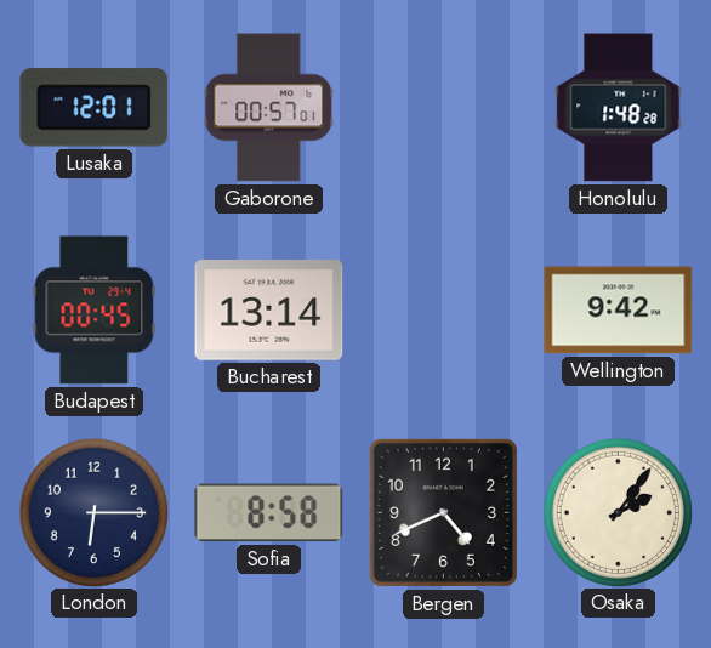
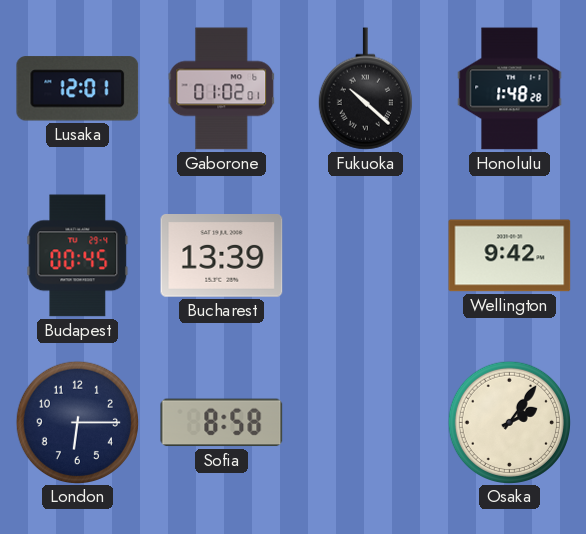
Gaborone: 00:57 -> 01:02
Fukuoka: none -> 10:22
Bucharest: 13:14 -> 13:39
Bergen: 4:41 -> none
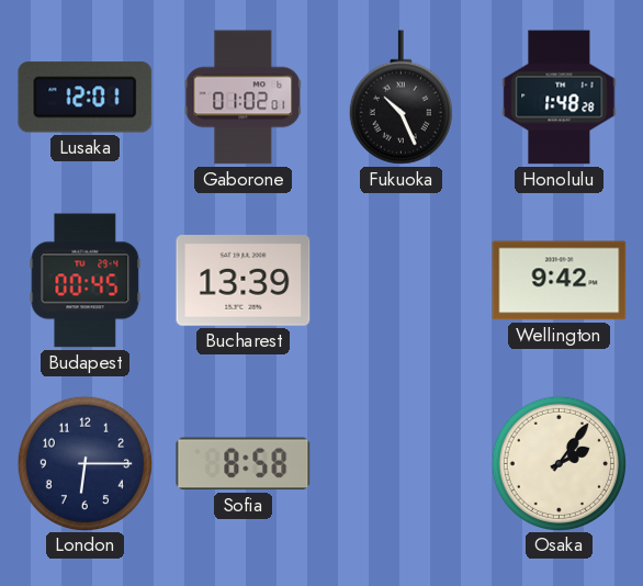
Fukuoka: 10:22 -> 10:26
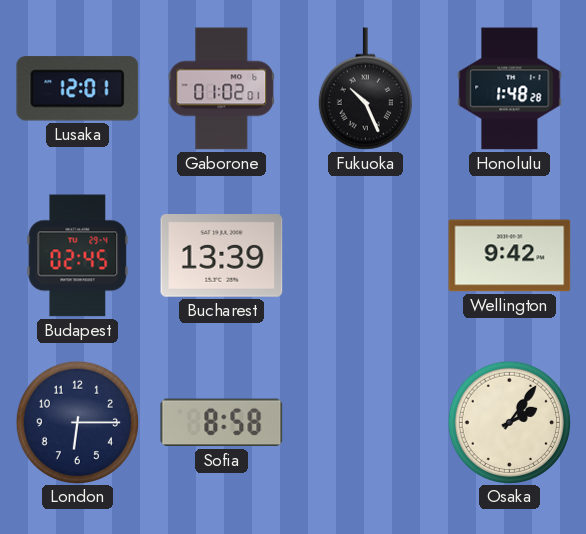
Budapest: 00:45 -> 02:45
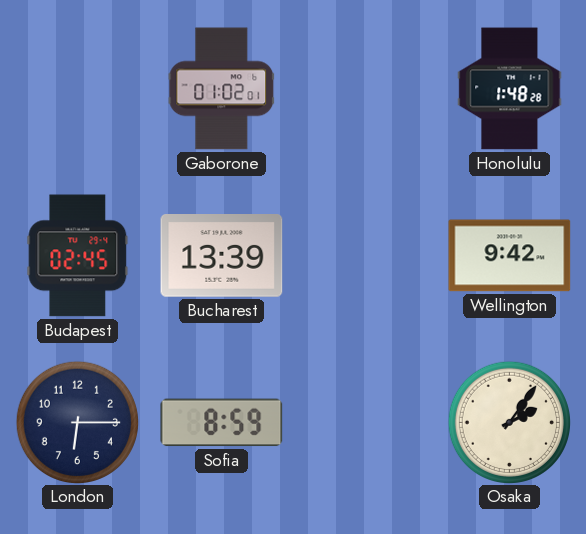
Lusaka: 12:01 -> none
Fukuoka: 10:26 -> none
Sofia: 8:58 -> 8:59
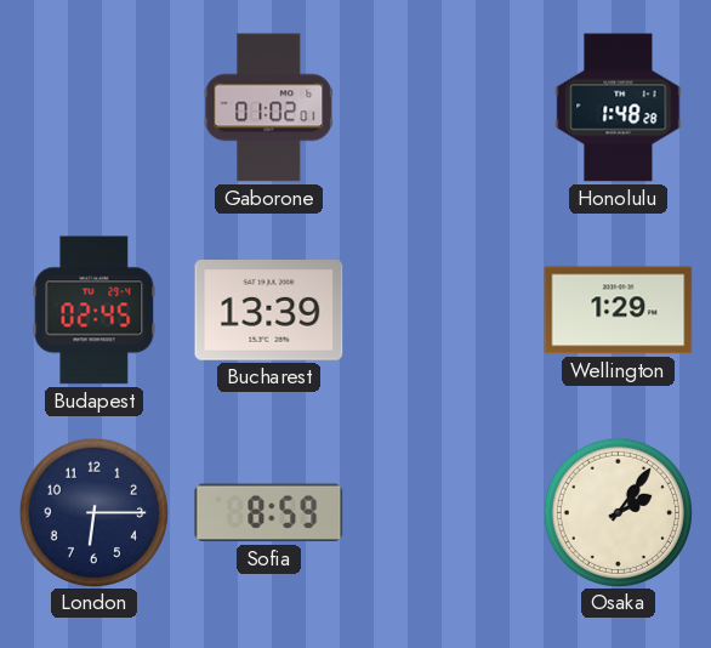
Wellington: 9:42 -> 1:29
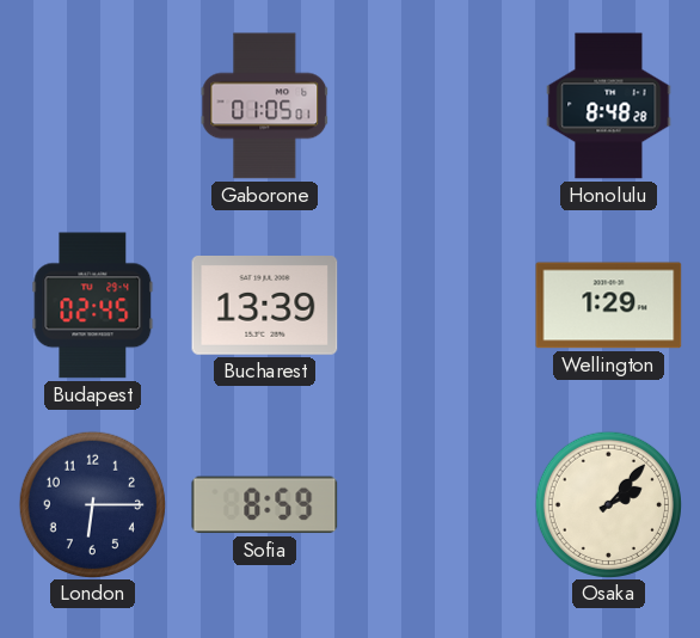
Gaborone: 01:02 -> 01:05
Honolulu: 1:48 -> 8:48
Osaka: 2:06 -> 2:07
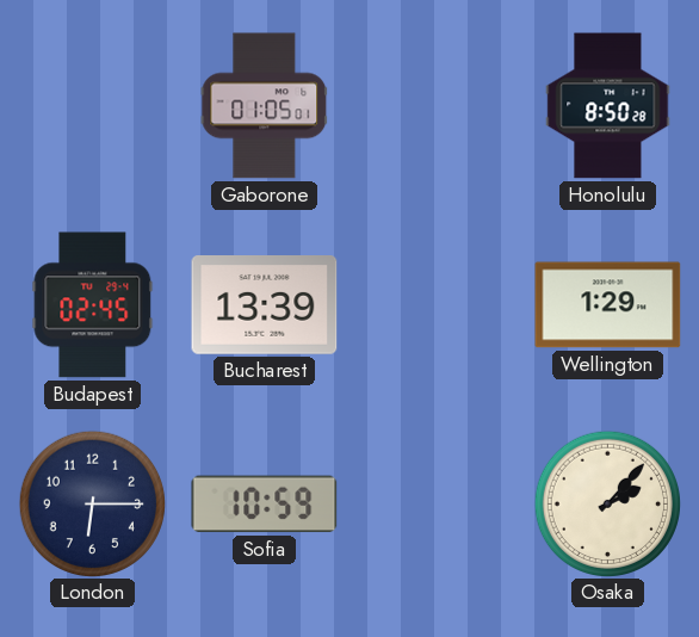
Honolulu: 8:48 -> 8:50
Sofia: 8:59 -> 10:59
